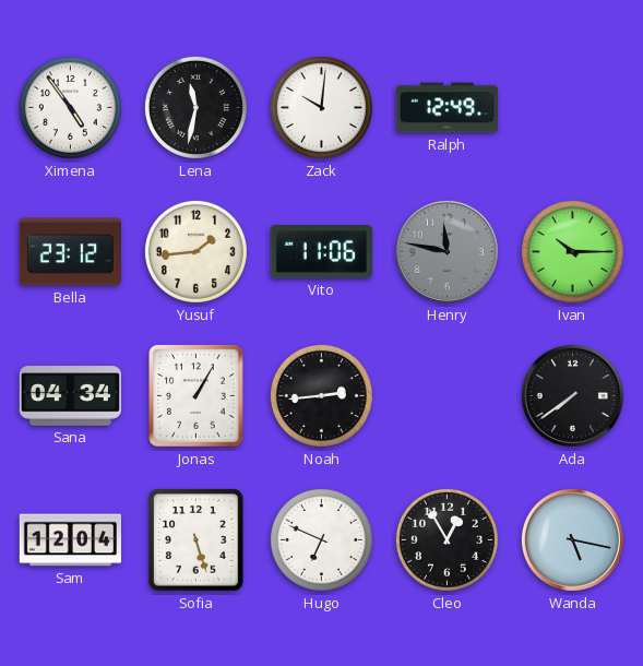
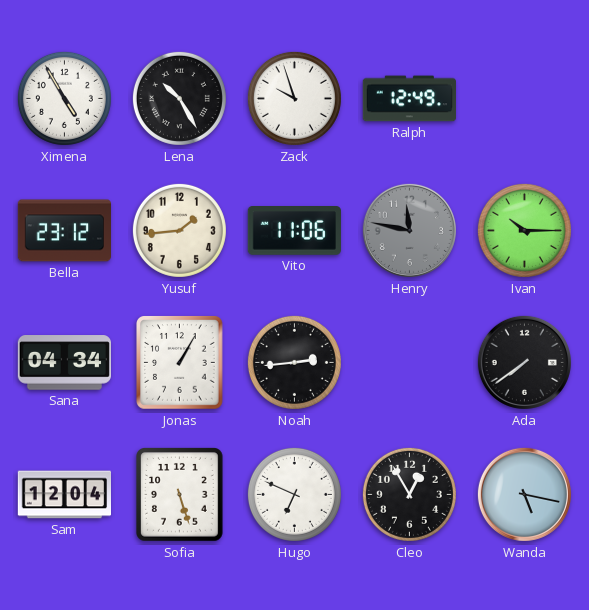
Ximena: 4:54 -> 4:55
Lena: 11:32 -> 10:25
Zack: 10:01 -> 9:57
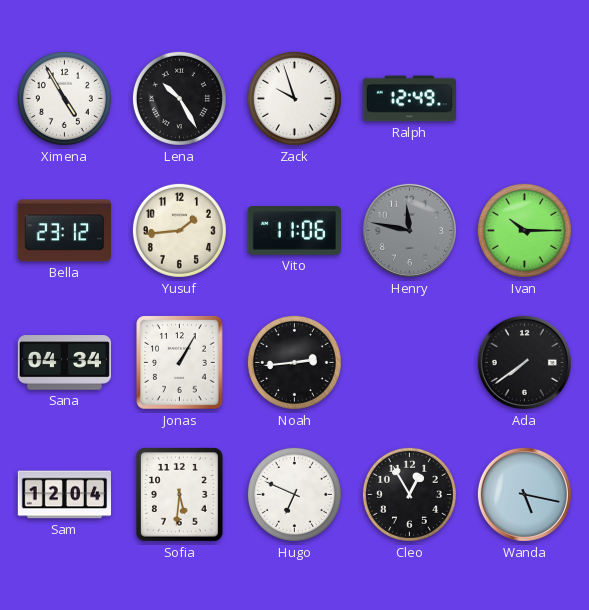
Sofia: 5:27 -> 5:31
